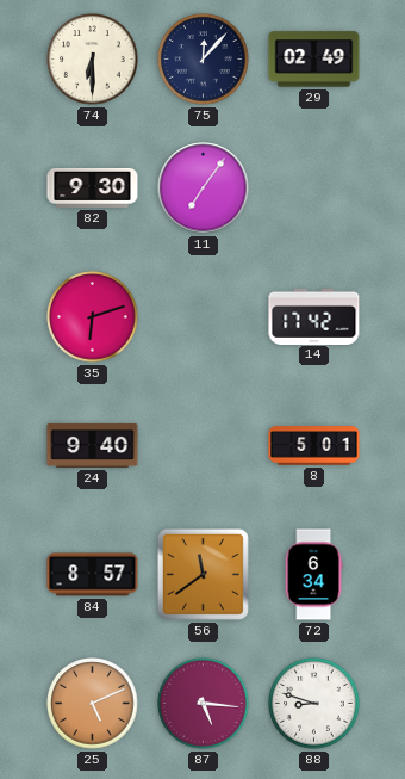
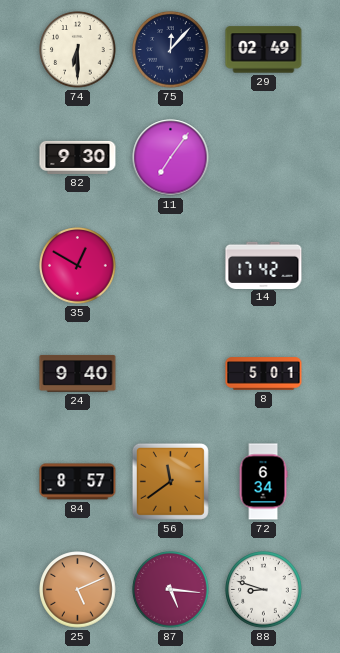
35: 6:12 -> 12:50
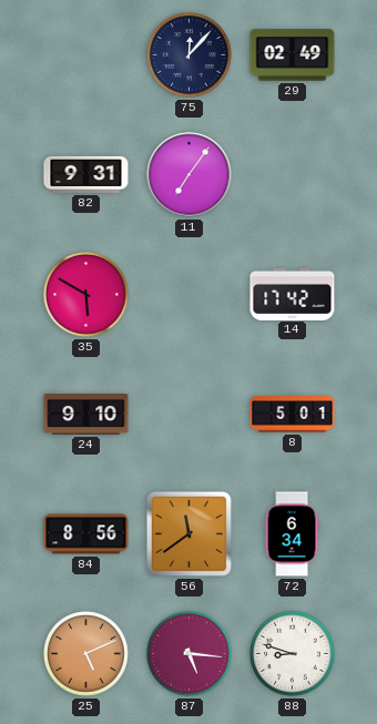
74: 6:30 -> none
82: 9:30 -> 9:31
35: 12:50 -> 5:50
24: 9:40 -> 9:10
84: 8:57 -> 8:56
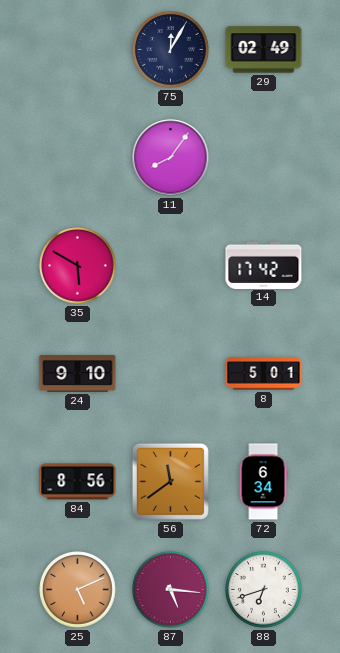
75: 12:07 -> 12:05
82: 9:31 -> none
11: 7:06 -> 8:06
88: 8:48 -> 6:42
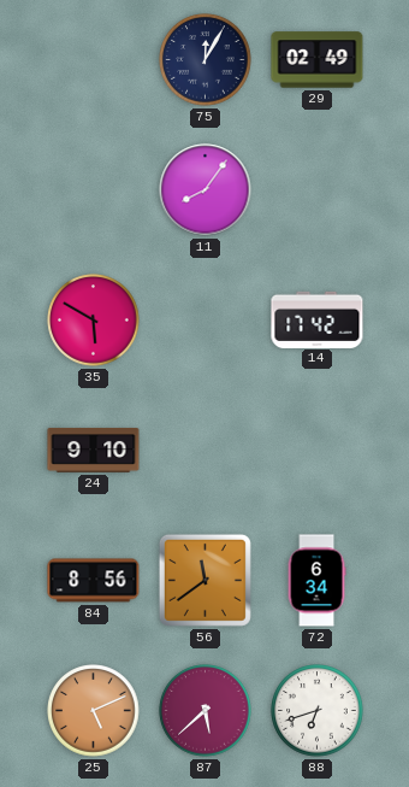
8: 5:01 -> none
87: 5:16 -> 5:38
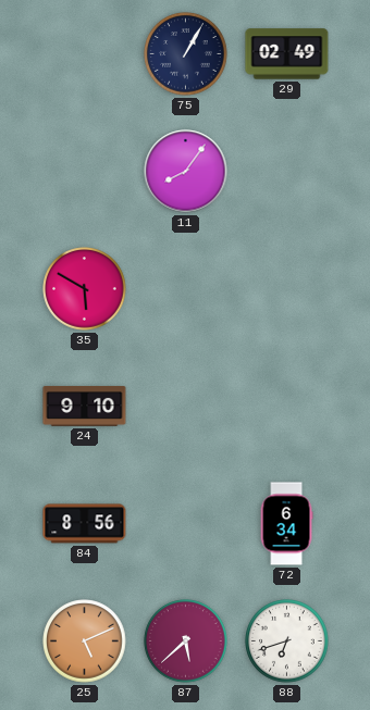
75: 12:05 -> 1:05
14: 17:42 -> none
56: 11:39 -> none
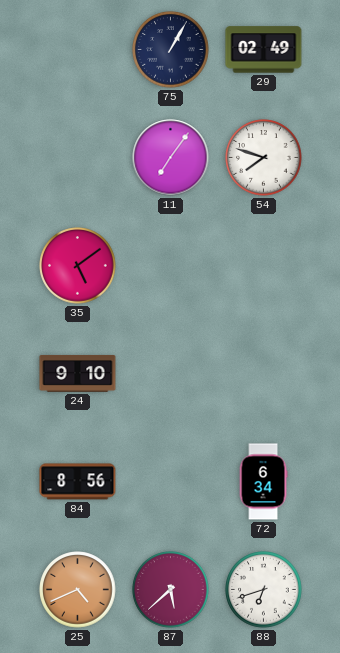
11: 8:06 -> 7:06
54: none -> 7:48
35: 5:50 -> 5:09
25: 5:11 -> 4:41
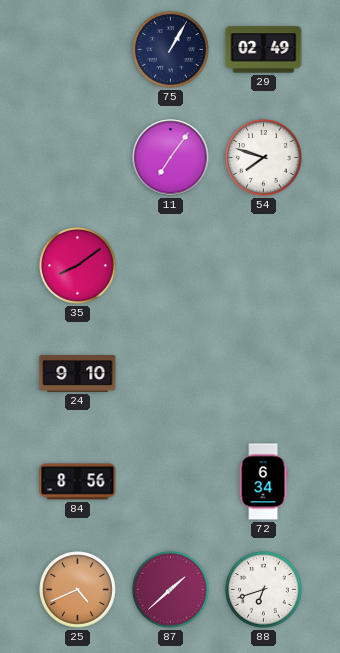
35: 5:09 -> 8:09
87: 5:38 -> 1:38
